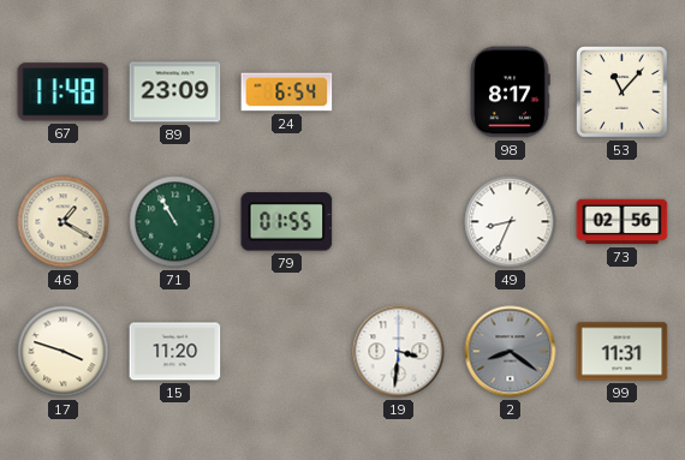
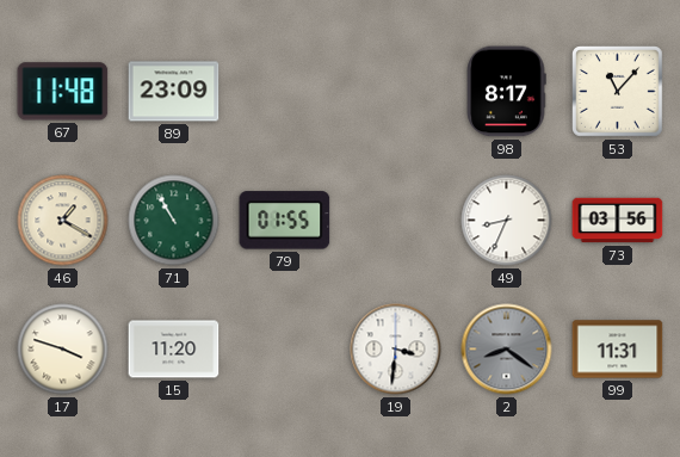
24: 6:54 -> none
73: 02:56 -> 03:56
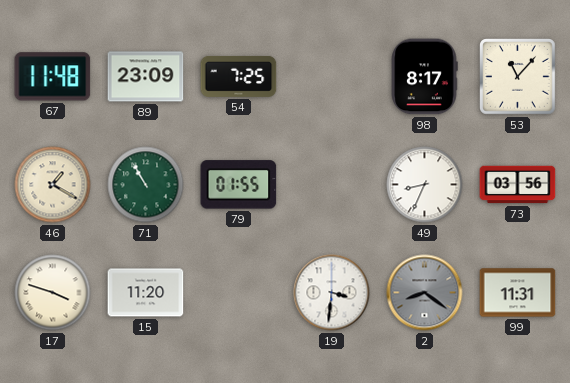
54: none -> 7:25
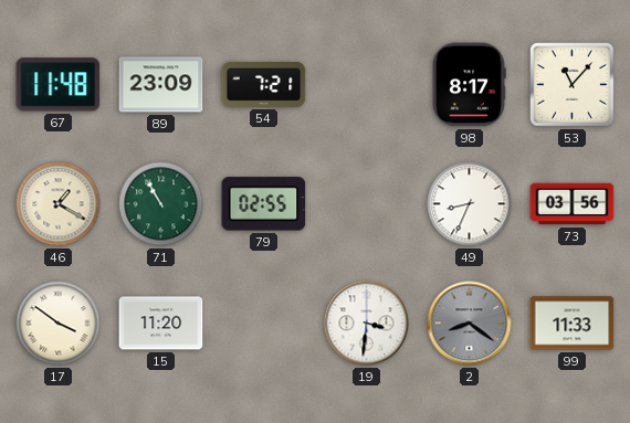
54: 7:25 -> 7:21
79: 01:55 -> 02:55
17: 3:48 -> 3:51
99: 11:31 -> 11:33
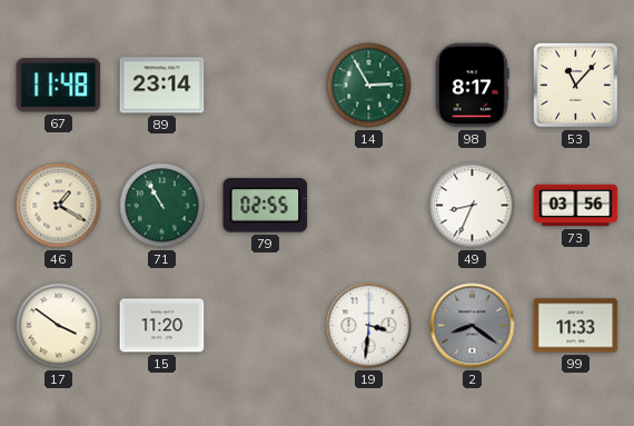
89: 23:09 -> 23:14
54: 7:21 -> none
14: none -> 2:55
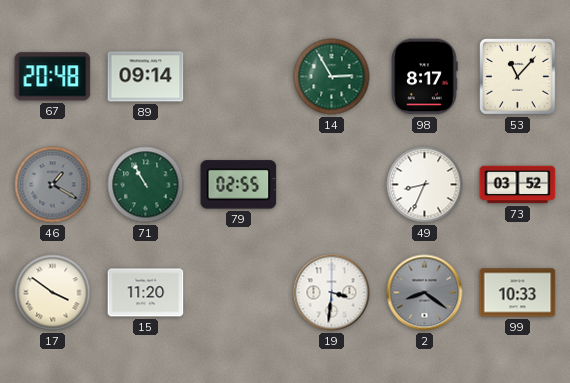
67: 11:48 -> 20:48
89: 23:14 -> 09:14
46 dial: cream -> grey
73: 03:56 -> 03:52
99: 11:33 -> 10:33
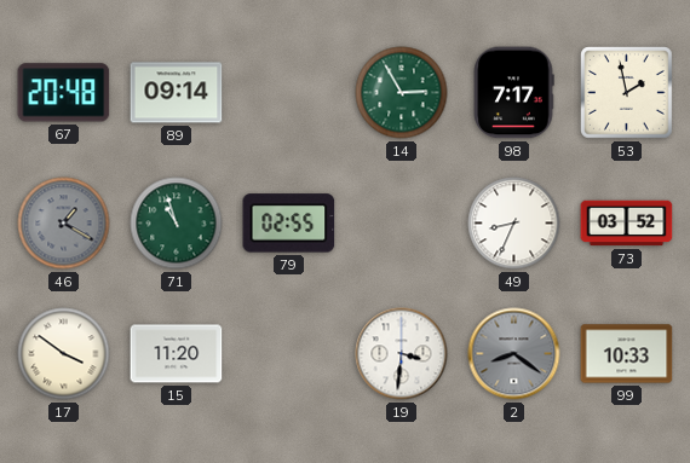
98: 8:17 -> 7:17
53: 11:07 -> 1:58
71: 10:55 -> 10:57
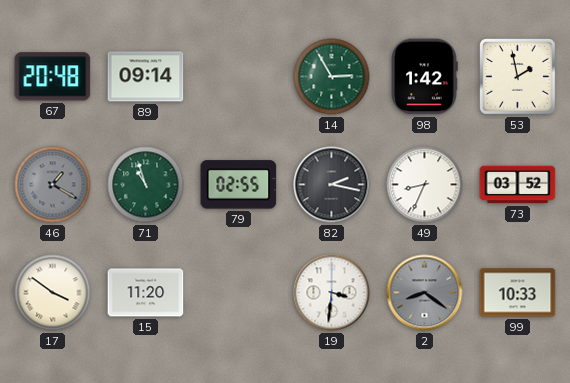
98: 7:17 -> 1:42
82: none -> 2:17
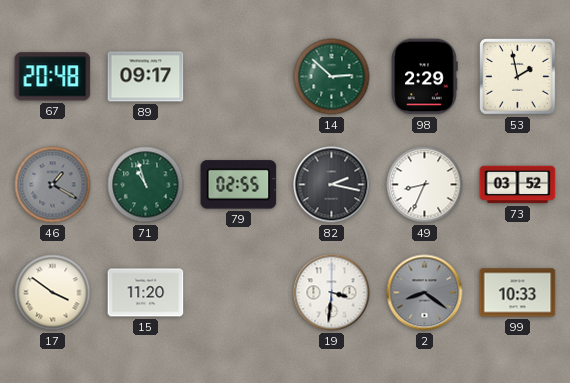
89: 09:14 -> 09:17
14: 2:55 -> 2:52
98: 1:42 -> 2:29
